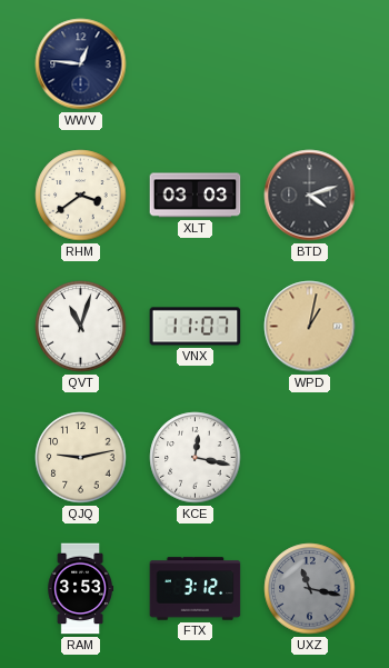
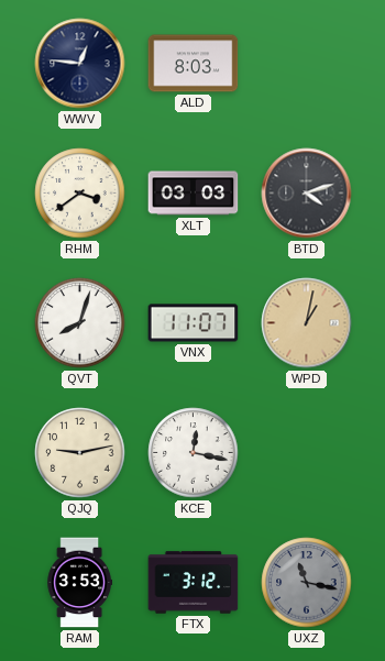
ALD: none -> 8:03
QVT: 11:03 -> 8:03
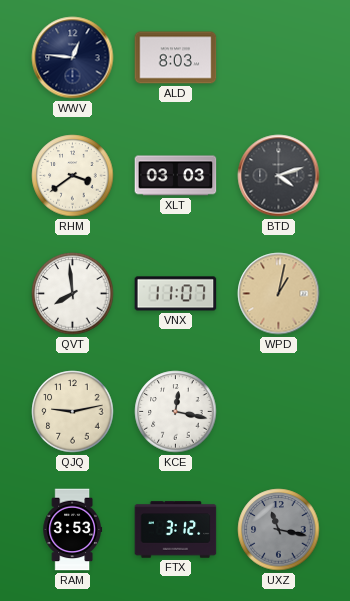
QVT: 8:03 -> 7:59
